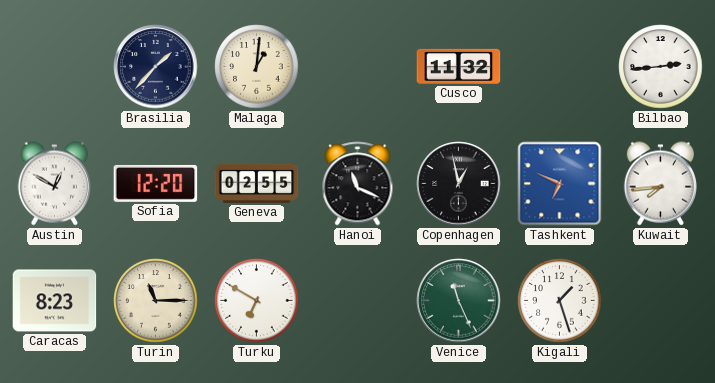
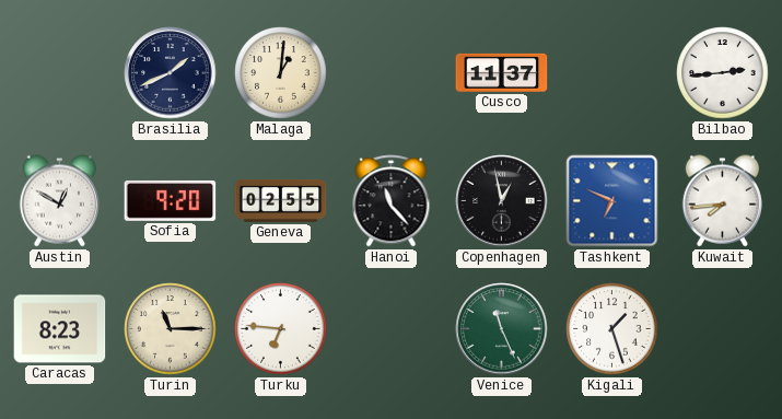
Brasilia: 1:37 -> 1:41
Cusco: 11:32 -> 11:37
Sofia: 12:20 -> 9:20
Hanoi: 11:19 -> 11:23
Turku: 6:50 -> 6:46
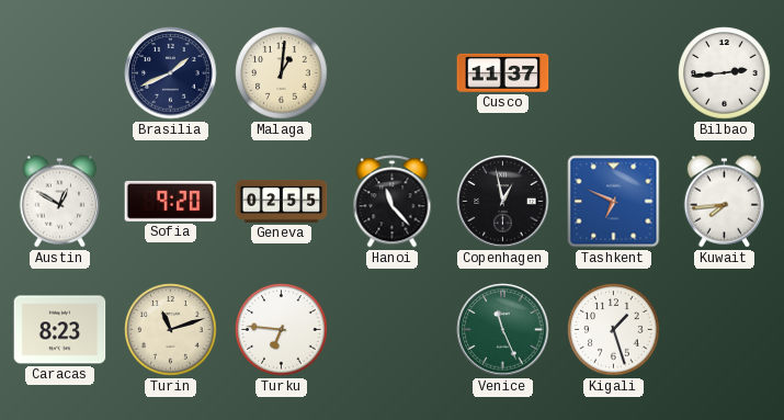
Turin: 11:15 -> 11:12
